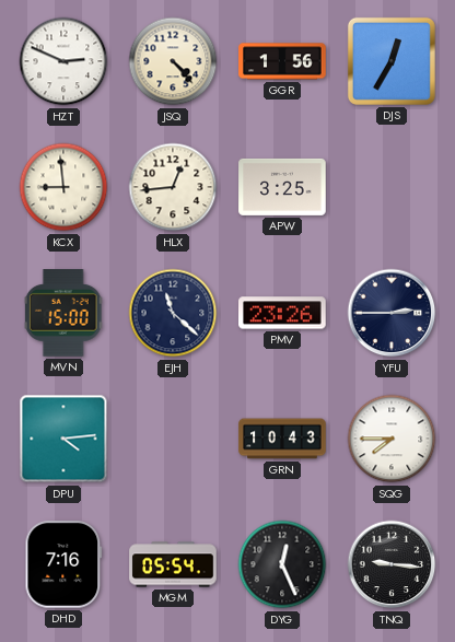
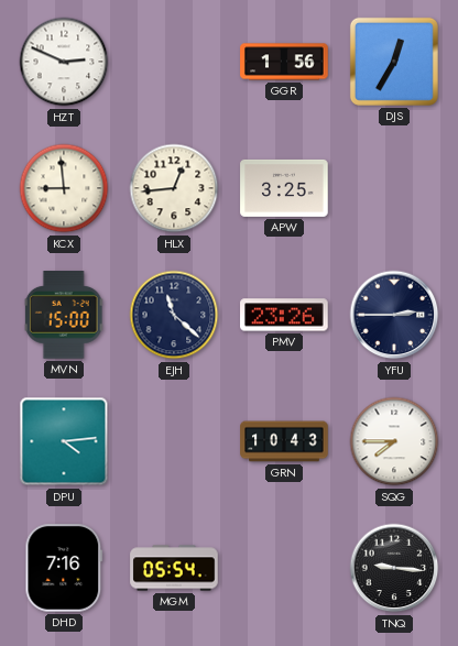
JSQ: 4:23 -> none
DYG: 12:26 -> none
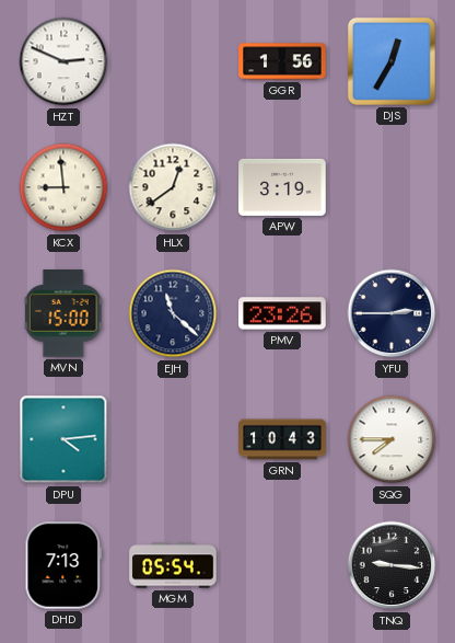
HLX: 12:44 -> 12:39
APW: 3:25 -> 3:19
DHD: 7:16 -> 7:13
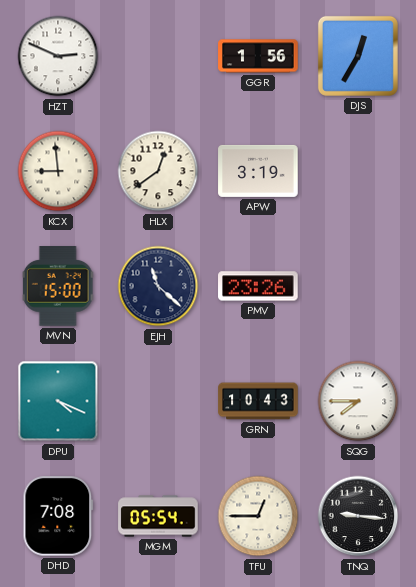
YFU: 2:45 -> none
DPU: 4:14 -> 4:19
DHD: 7:13 -> 7:08
TFU: none -> 12:45
